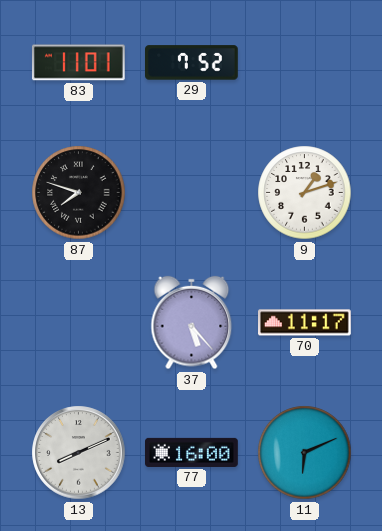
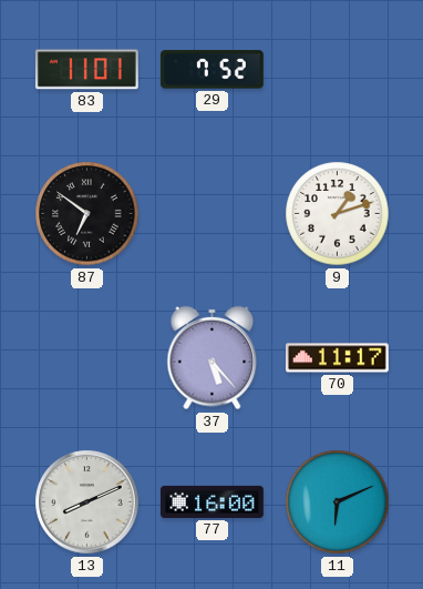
87: 7:48 -> 6:51
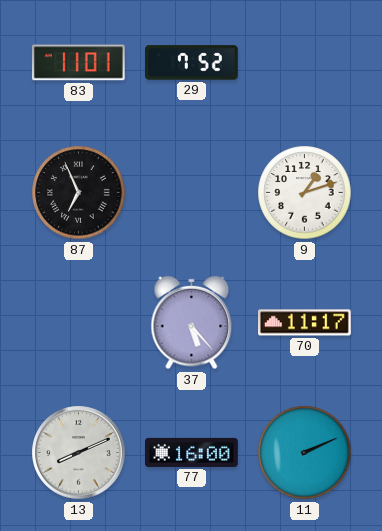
87: 6:51 -> 6:56
11: 6:11 -> 2:11
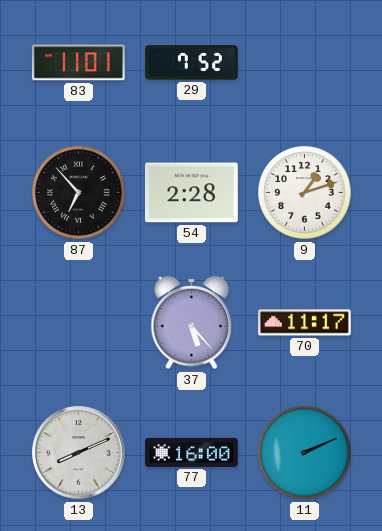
87: 6:56 -> 6:53
54: none -> 2:28
